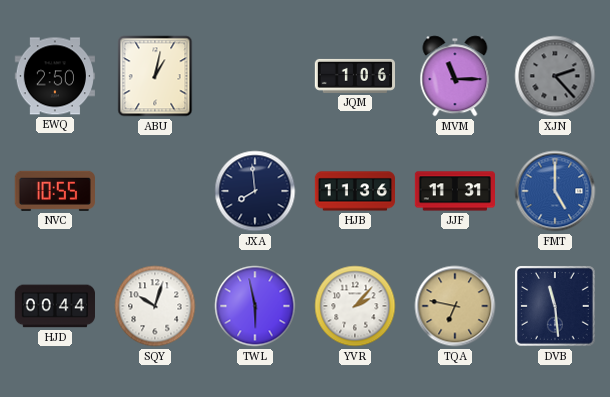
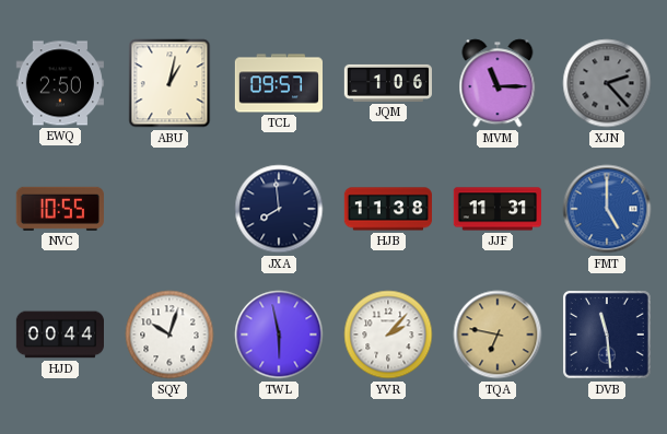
TCL: none -> 09:57
HJB: 11:36 -> 11:38
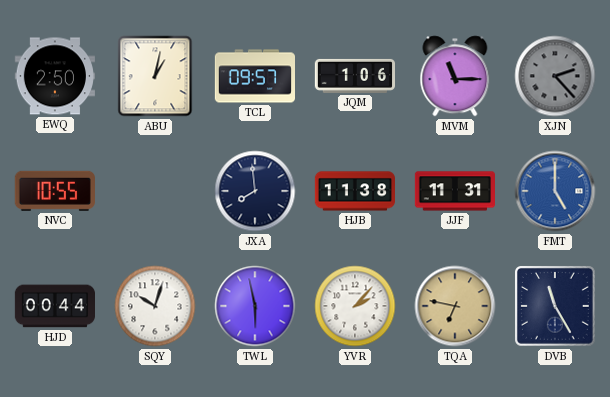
DVB: 11:29 -> 11:25
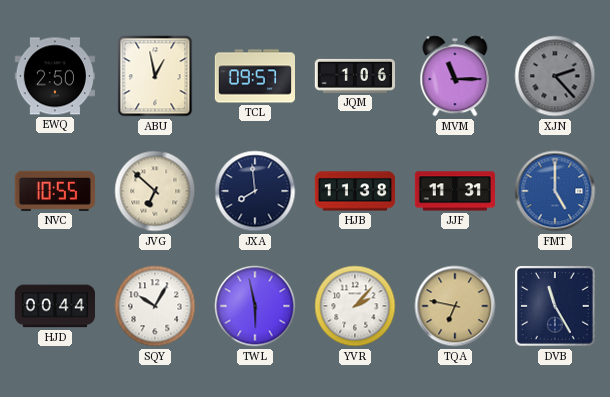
ABU: 1:02 -> 12:58
JVG: none -> 6:52
SQY: 10:03 -> 10:05
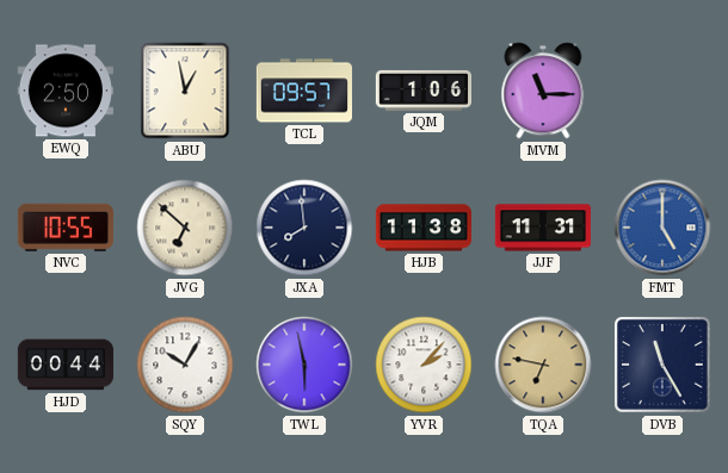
XJN: 2:23 -> none
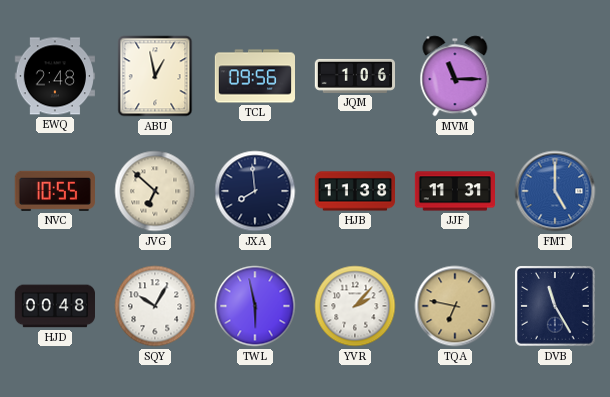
EWQ: 2:50 -> 2:48
TCL: 09:57 -> 09:56
HJD: 00:44 -> 00:48
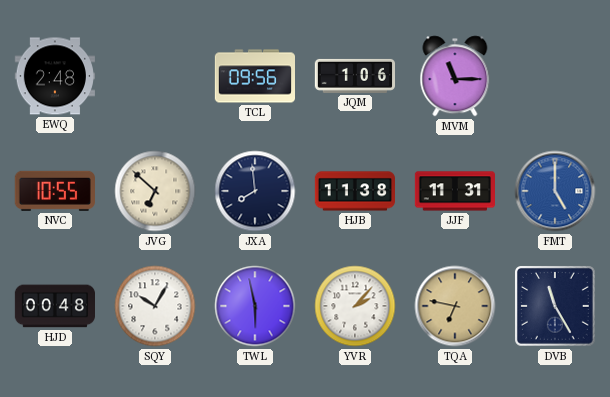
ABU: 12:58 -> none
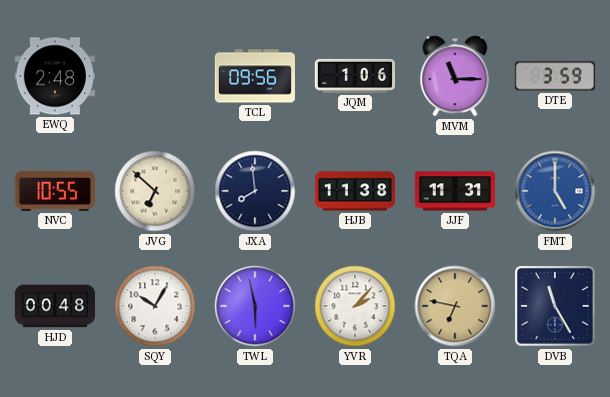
DTE: none -> 3:59
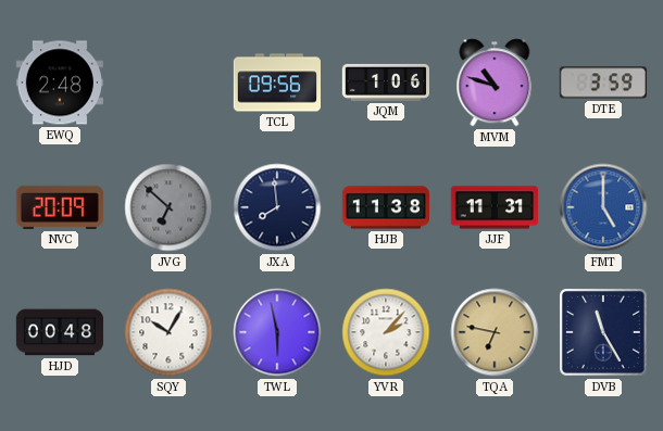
MVM: 11:15 -> 10:48
NVC: 10:55 -> 20:09
JVG dial: cream -> grey
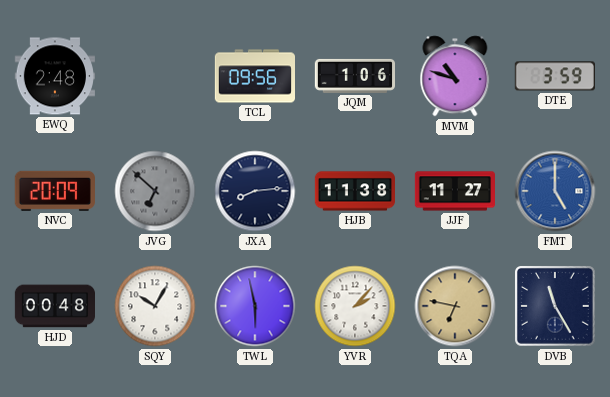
JXA: 7:59 -> 8:14
JJF: 11:31 -> 11:27
